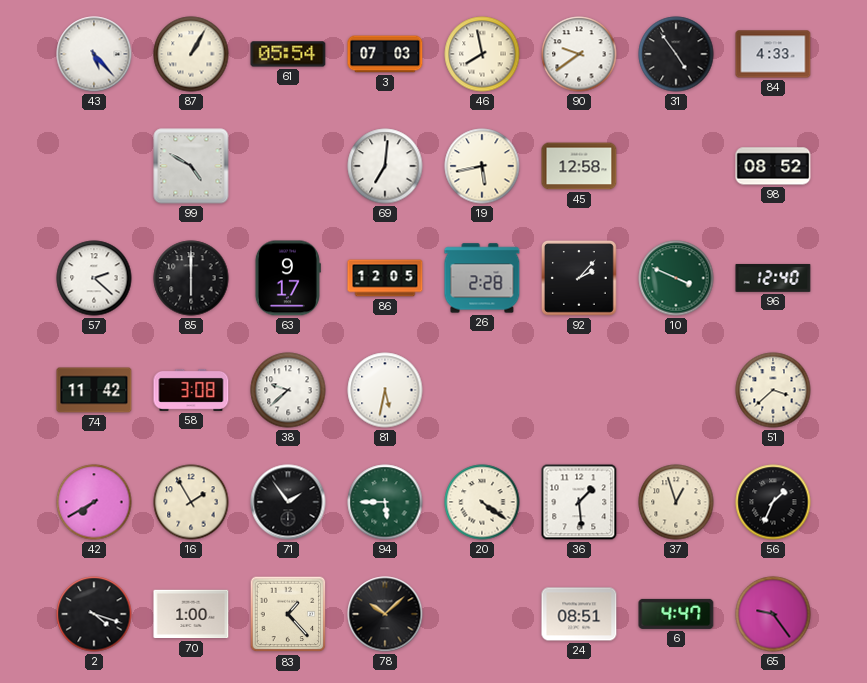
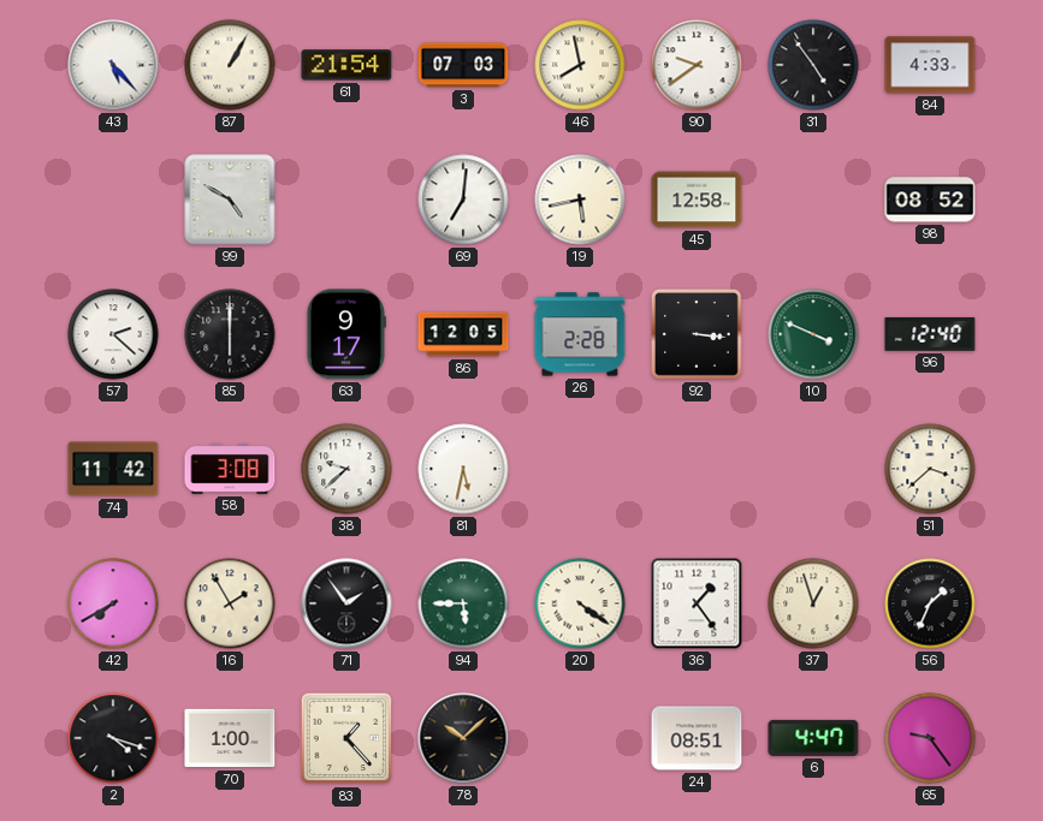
61: 05:54 -> 21:54
92: 2:07 -> 3:16
36: 1:29 -> 1:24
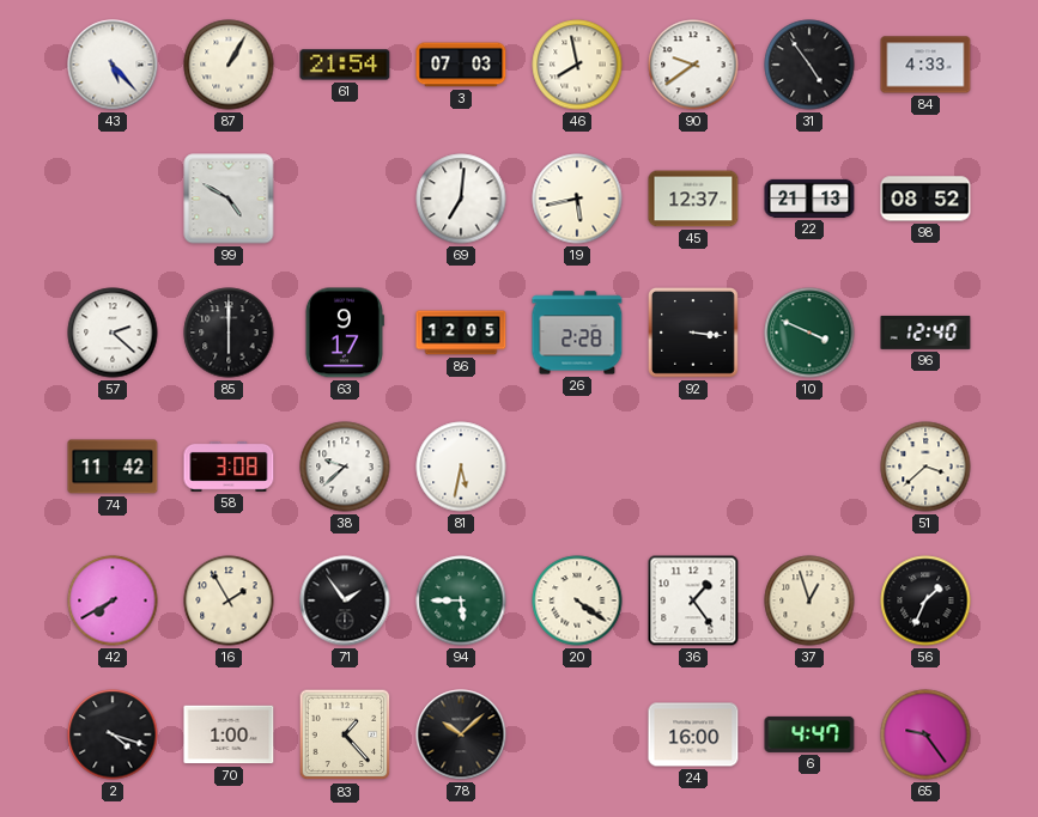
45: 12:58 -> 12:37
22: none -> 21:13
24: 08:51 -> 16:00
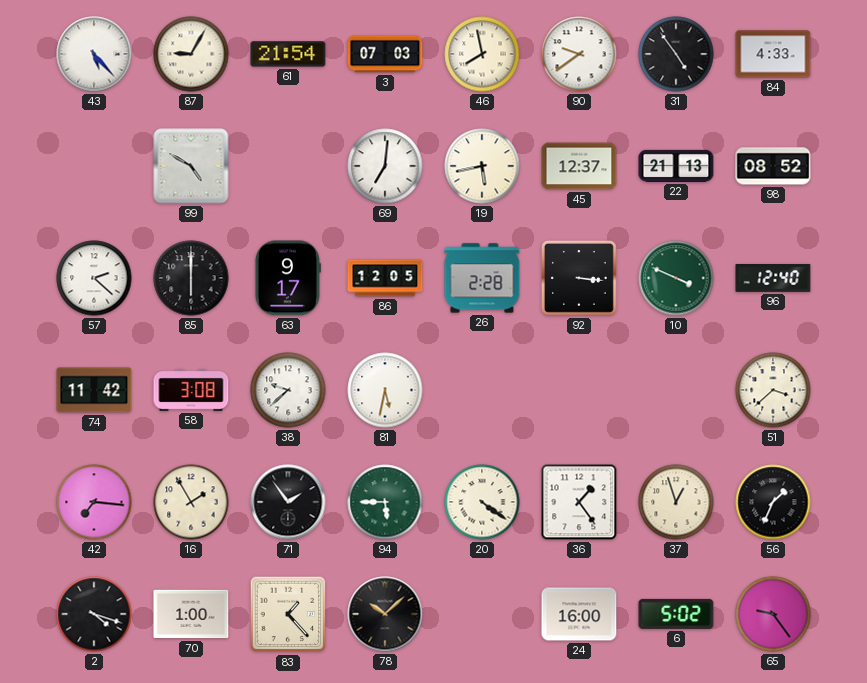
87: 1:05 -> 9:05
42: 7:40 -> 7:16
6: 4:47 -> 5:02
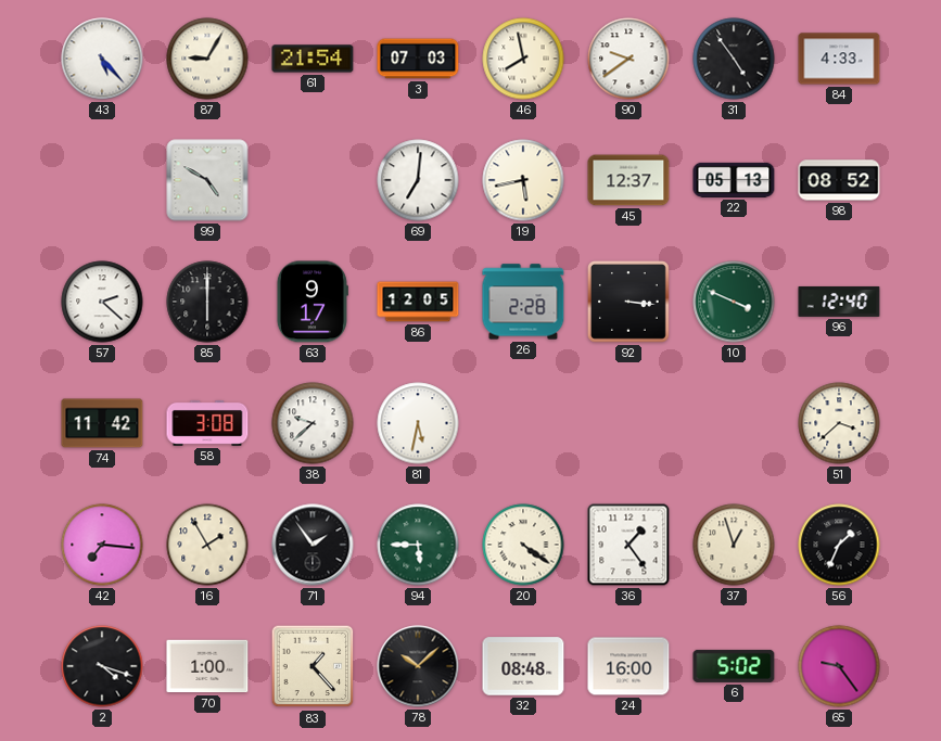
22: 21:13 -> 05:13
32: none -> 08:48
